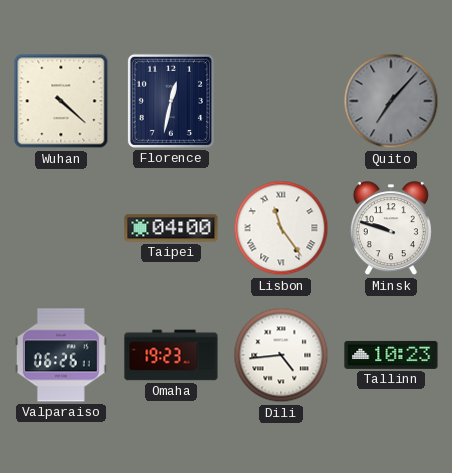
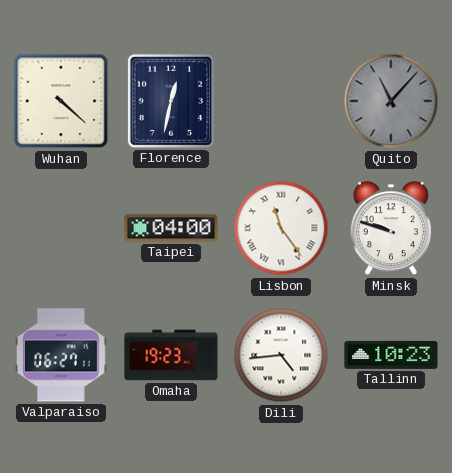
Quito: 7:07 -> 11:07
Valparaiso: 06:26 -> 06:27
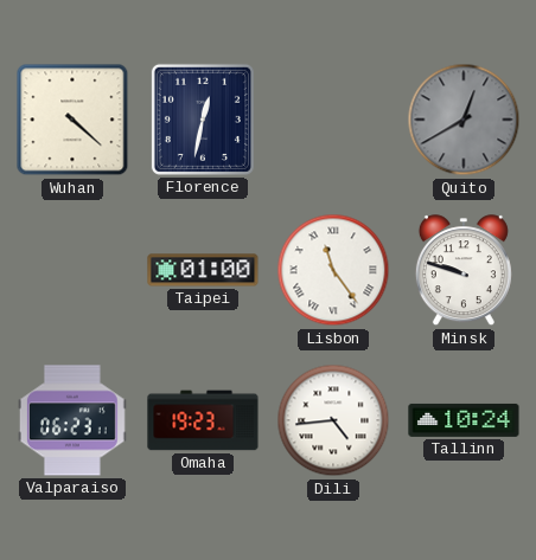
Quito: 11:07 -> 12:40
Taipei: 04:00 -> 01:00
Valparaiso: 06:27 -> 06:23
Tallinn: 10:23 -> 10:24
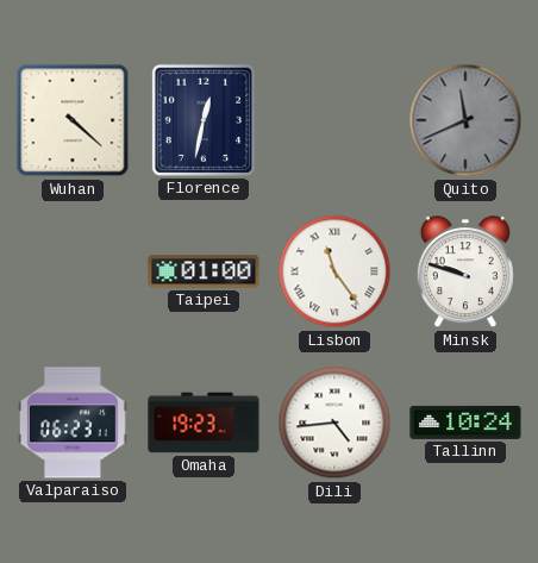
Quito: 12:40 -> 11:41
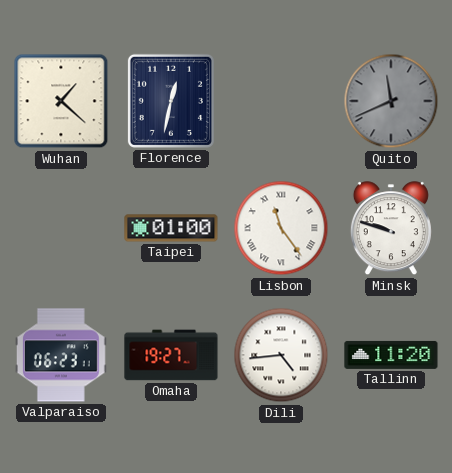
Wuhan: 4:22 -> 1:22
Omaha: 19:23 -> 19:27
Tallinn: 10:24 -> 11:20
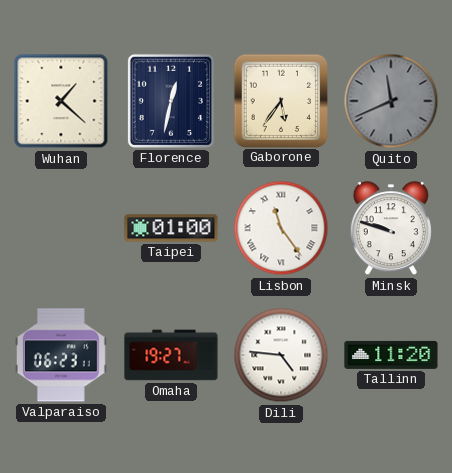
Gaborone: none -> 5:36
Dili: 4:44 -> 4:46
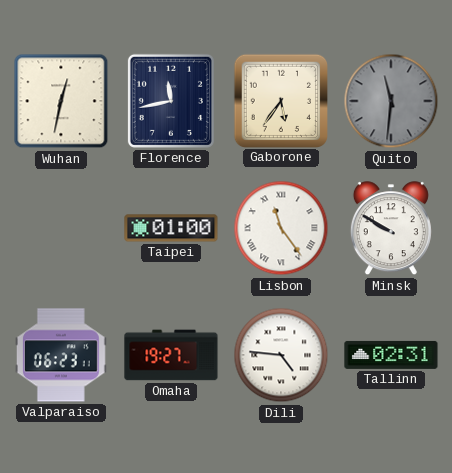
Wuhan: 1:22 -> 12:32
Florence: 12:32 -> 11:43
Quito: 11:41 -> 11:31
Minsk: 9:48 -> 9:50
Tallinn: 11:20 -> 02:31
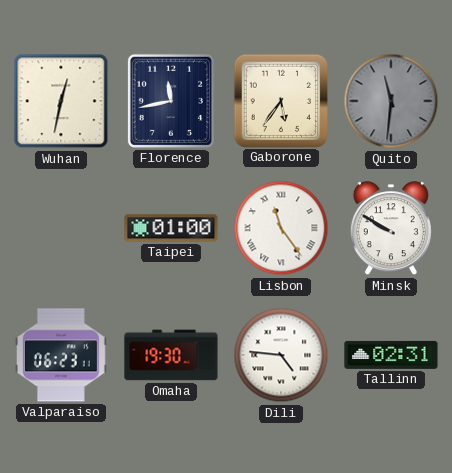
Omaha: 19:27 -> 19:30
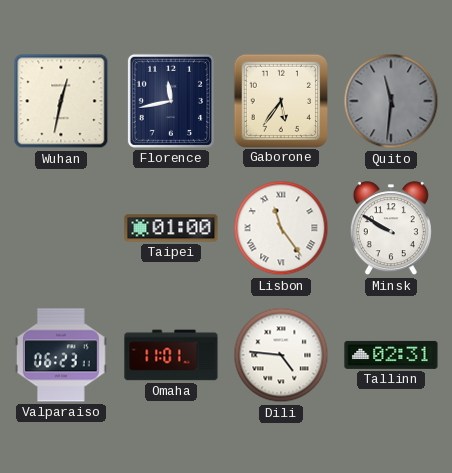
Omaha: 19:30 -> 11:01
